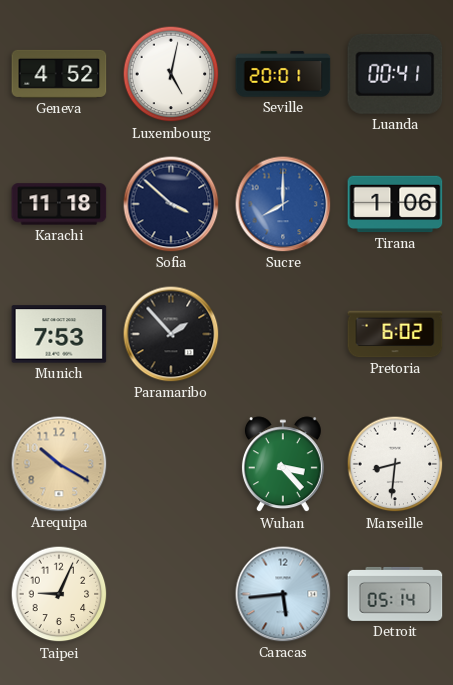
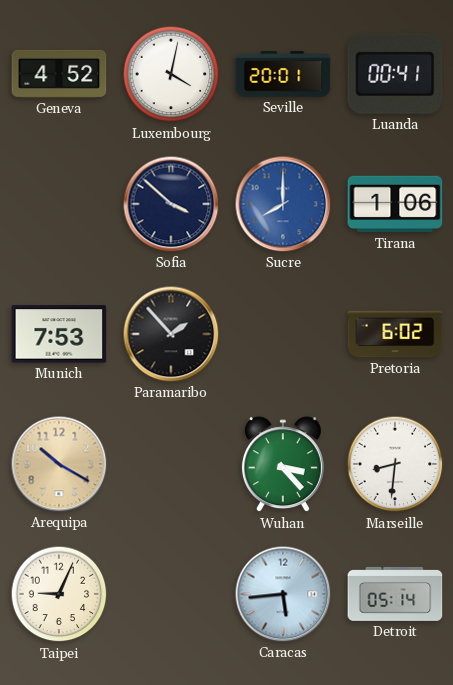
Luxembourg: 5:02 -> 4:02
Karachi: 11:18 -> none
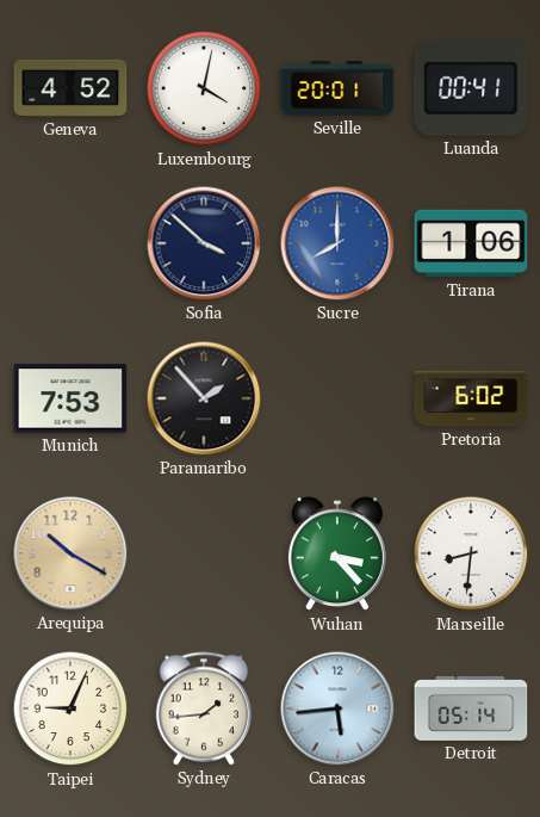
Sydney: none -> 1:44
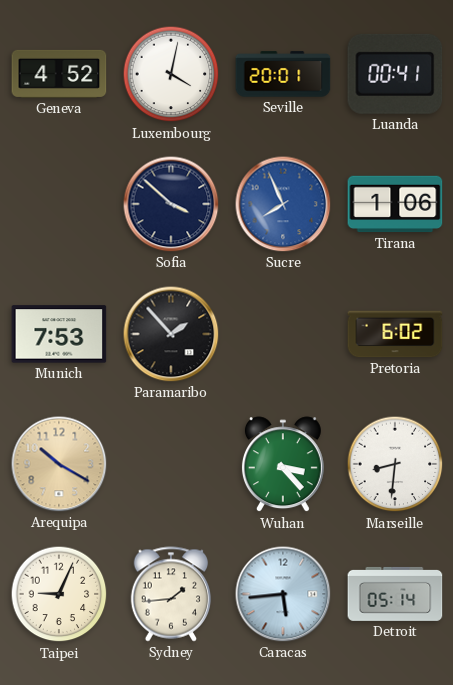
Sucre: 8:00 -> 7:56
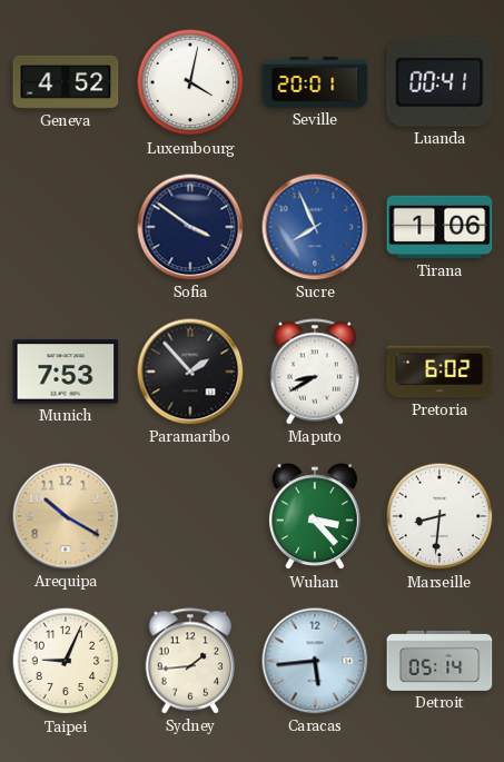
Sofia: 3:52 -> 3:51
Maputo: none -> 8:40
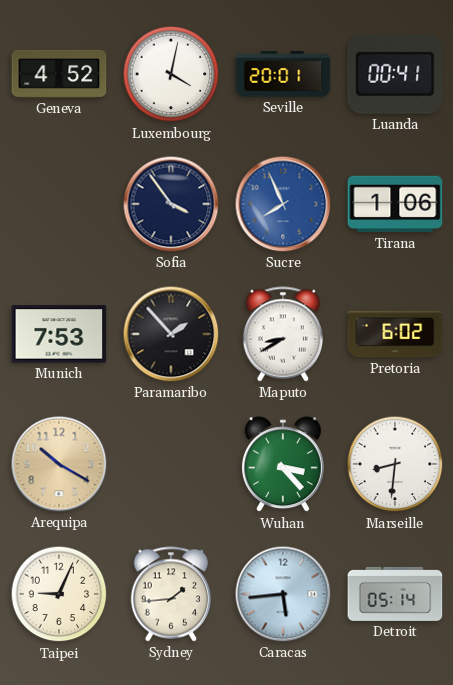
Sofia: 3:51 -> 3:54
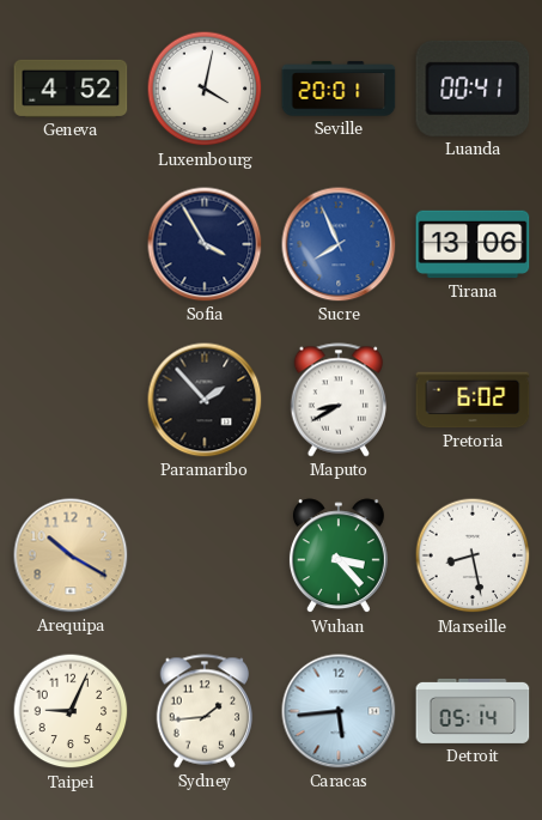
Sofia: 3:54 -> 3:55
Tirana: 1:06 -> 13:06
Munich: 7:53 -> none
Marseille: 8:31 -> 8:28
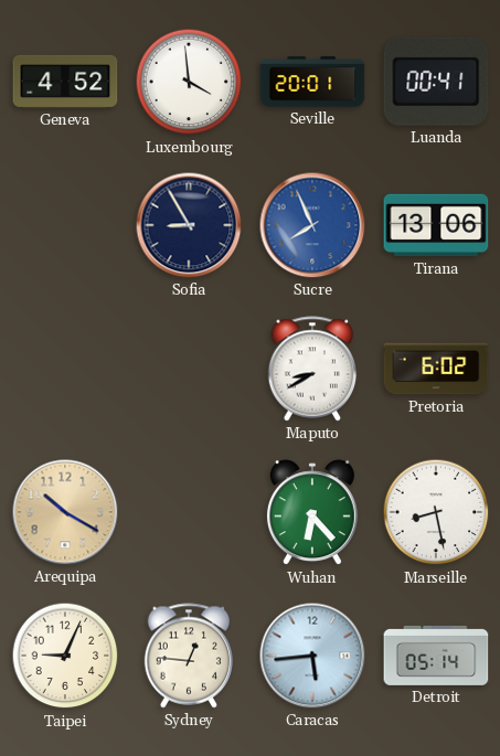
Luxembourg: 4:02 -> 3:59
Sofia: 3:55 -> 8:55
Paramaribo: 1:53 -> none
Wuhan: 3:23 -> 6:23
Sydney: 1:44 -> 12:46
